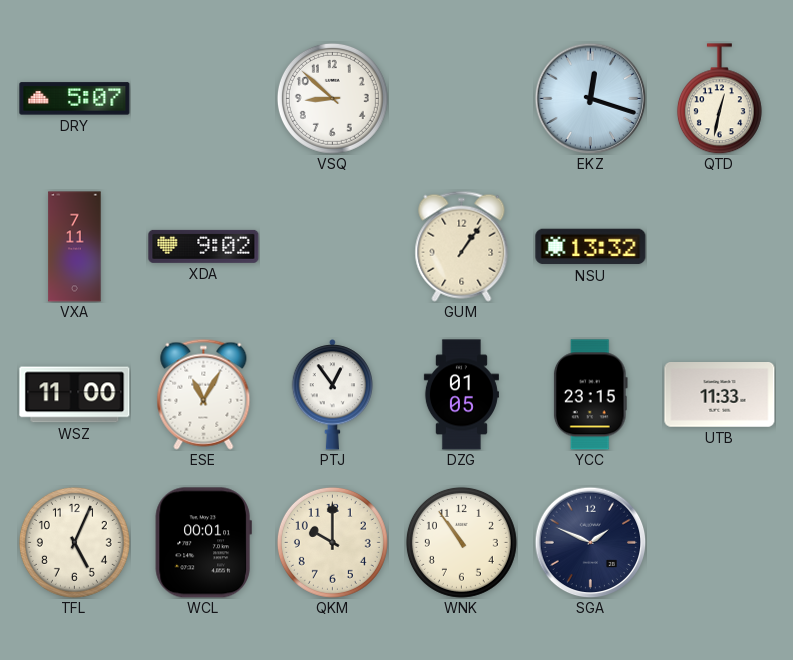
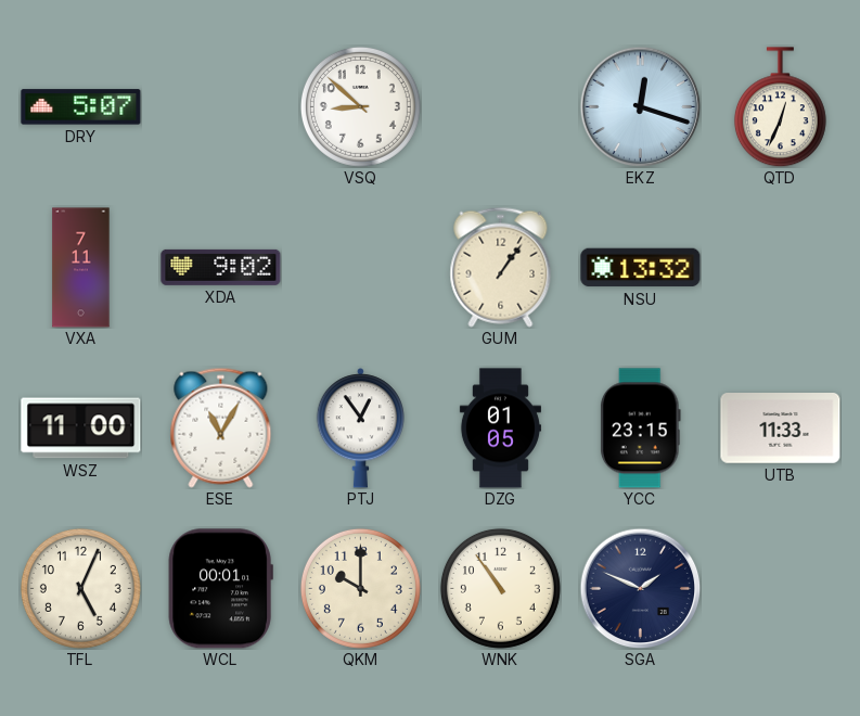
QTD: 12:32 -> 12:34
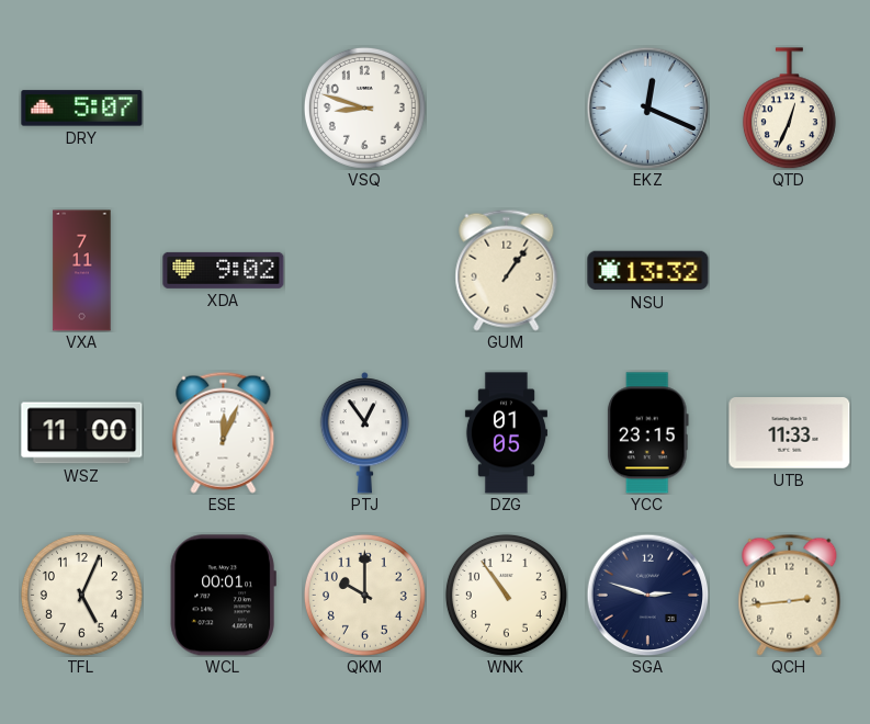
VSQ: 8:52 -> 8:48
EKZ: 12:18 -> 12:19
ESE: 11:05 -> 12:04
SGA: 1:49 -> 2:48
QCH: none -> 2:44
